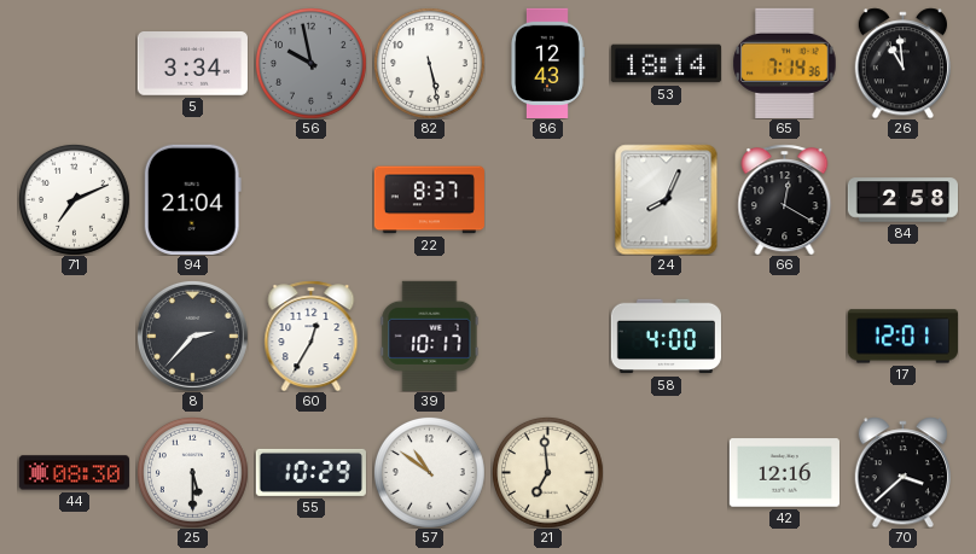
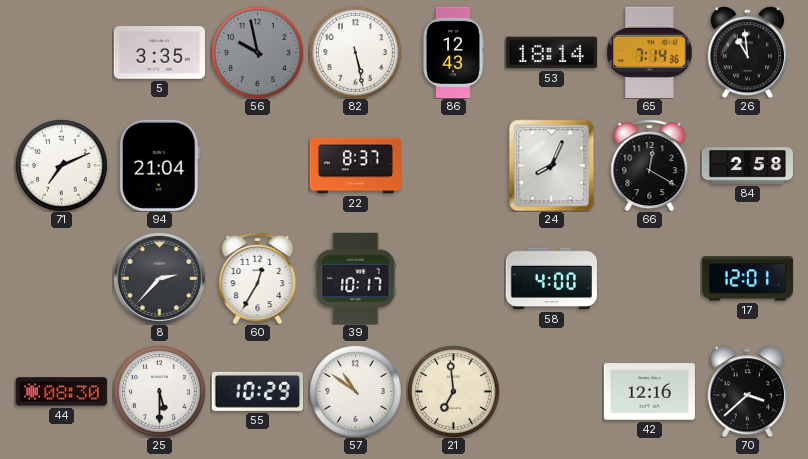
5: 3:34 -> 3:35
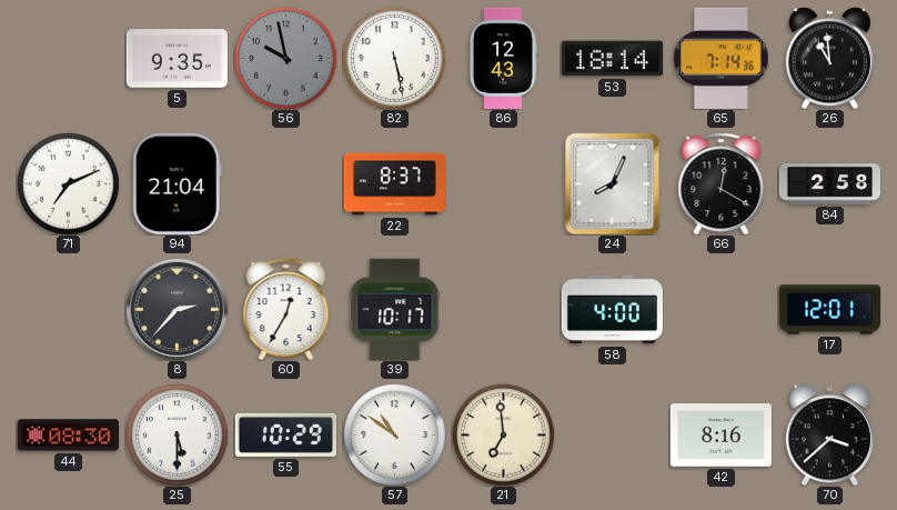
5: 3:35 -> 9:35
42: 12:16 -> 8:16
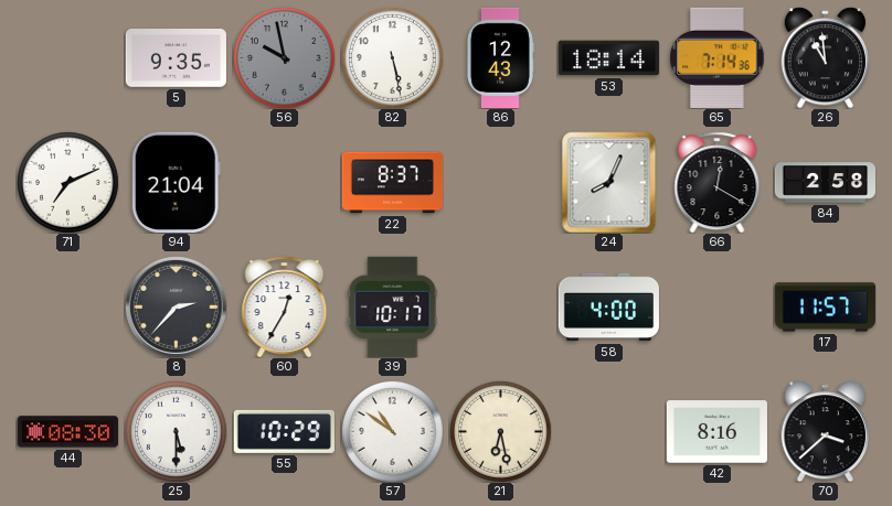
17: 12:01 -> 11:57
21: 6:59 -> 6:28
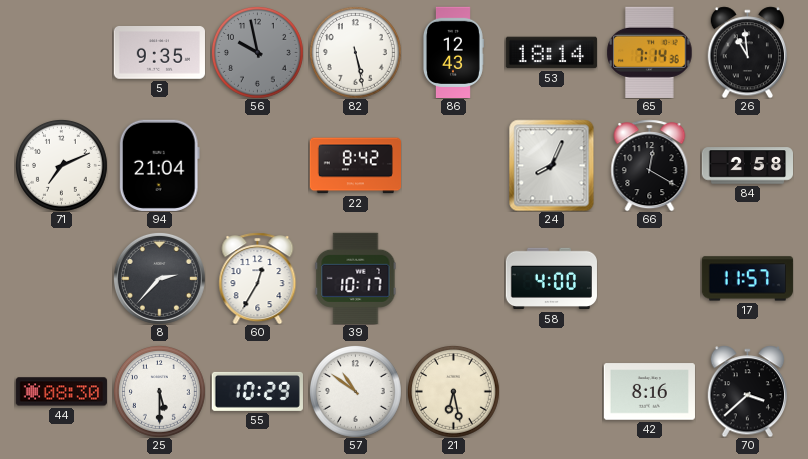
22: 8:37 -> 8:42
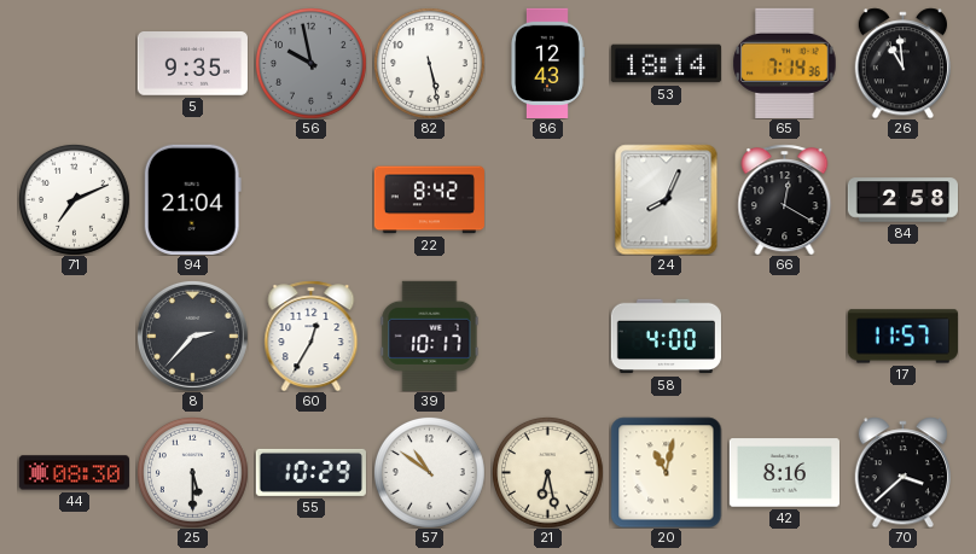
20: none -> 11:02
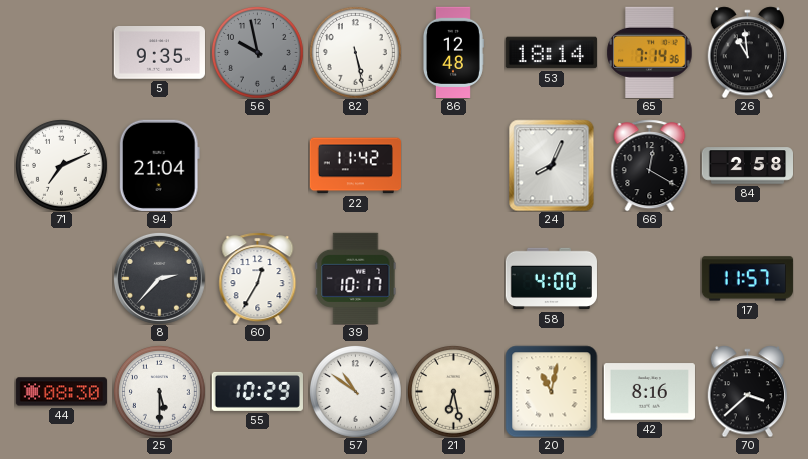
86: 12:43 -> 12:48
22: 8:42 -> 11:42
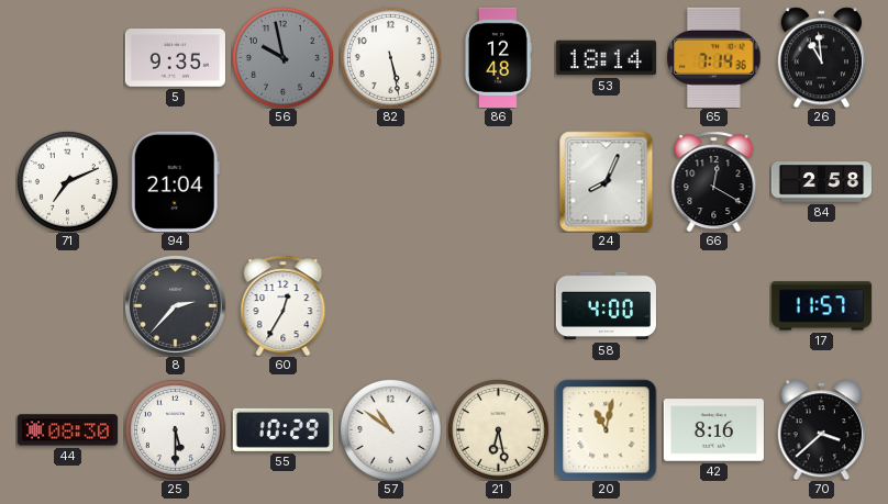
22: 11:42 -> none
39: 10:17 -> none
